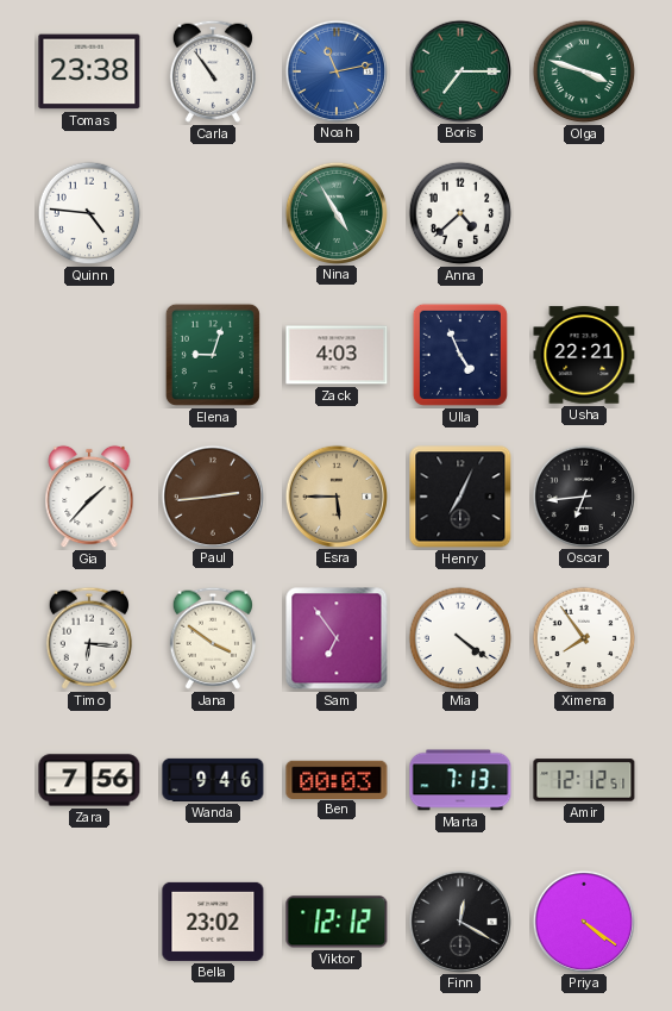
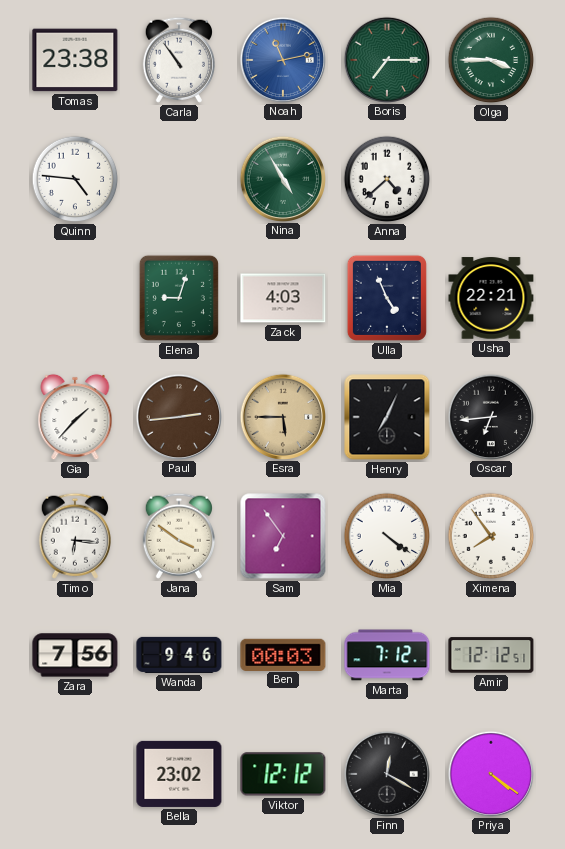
Olga: 3:48 -> 3:45
Marta: 7:13 -> 7:12
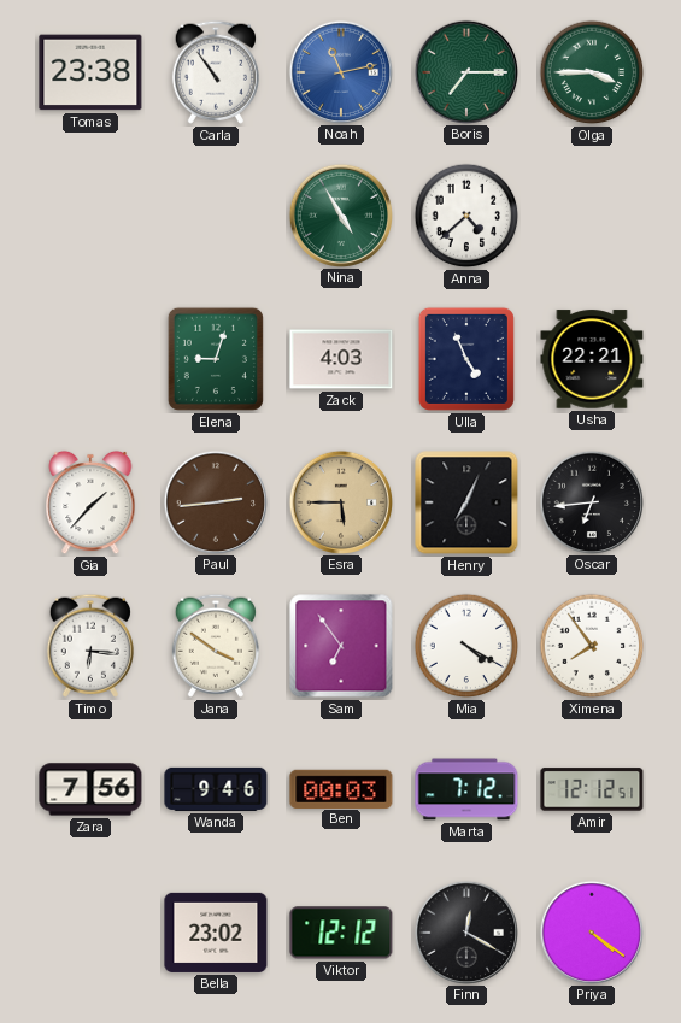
Quinn: 4:46 -> none
Mia: 4:21 -> 4:20
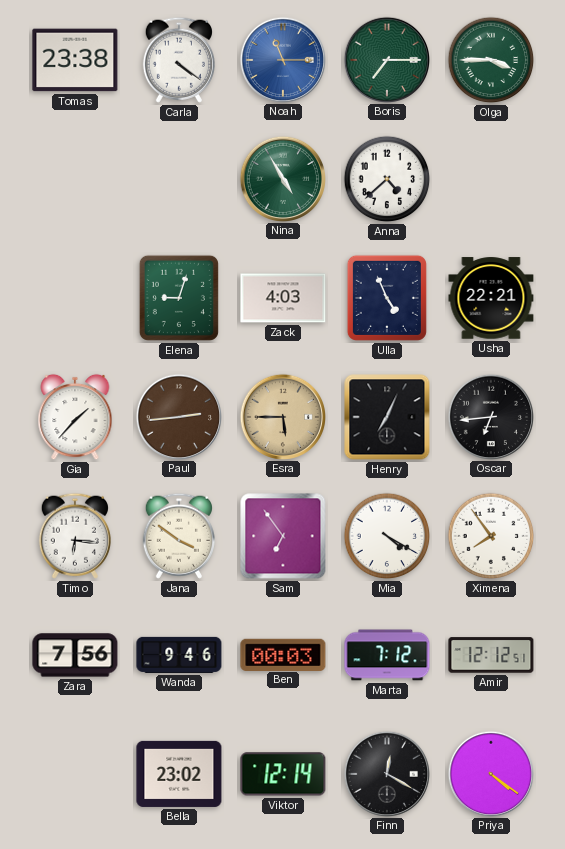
Carla: 10:54 -> 4:21
Noah: 11:13 -> 11:15
Viktor: 12:12 -> 12:14
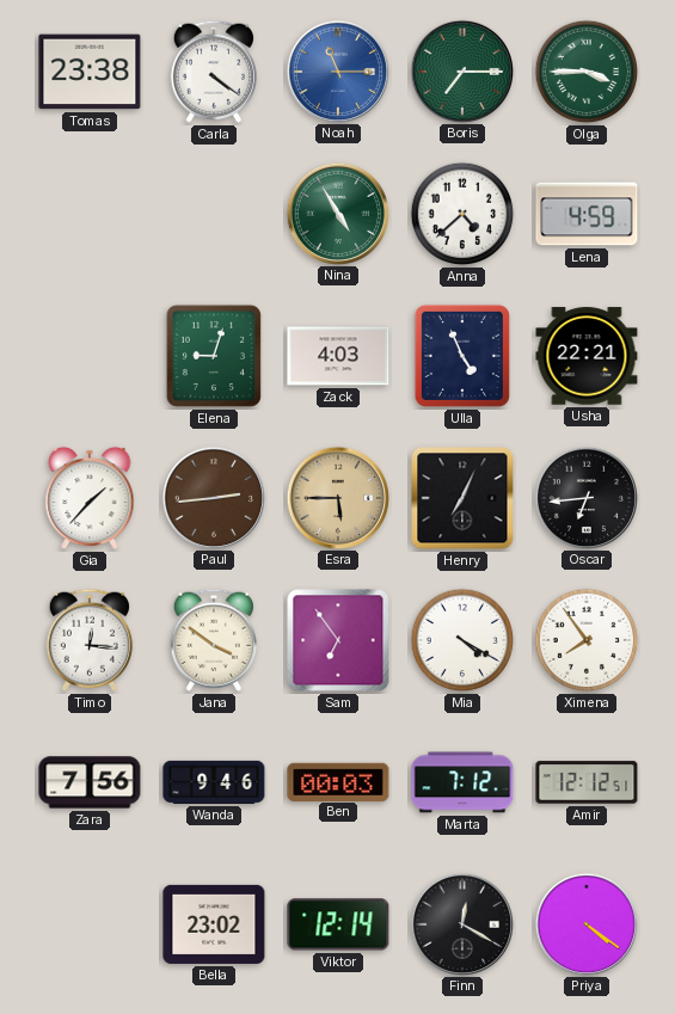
Lena: none -> 4:59
Timo: 6:16 -> 12:16
